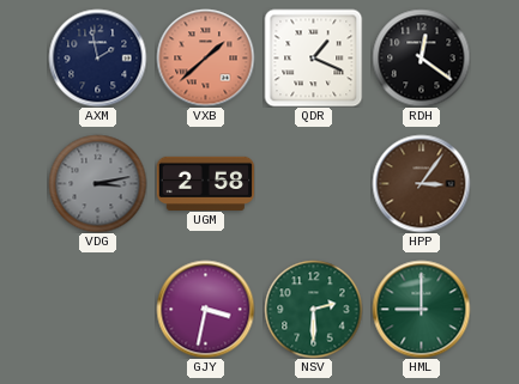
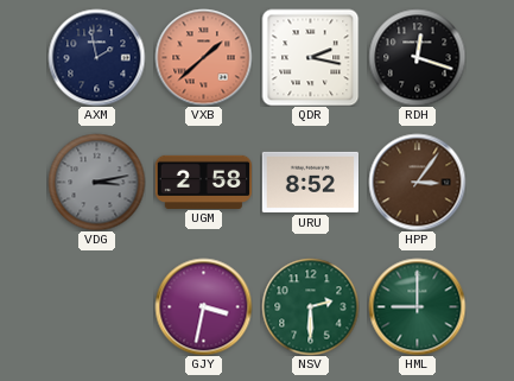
QDR: 1:19 -> 2:17
RDH: 12:21 -> 12:18
URU: none -> 8:52
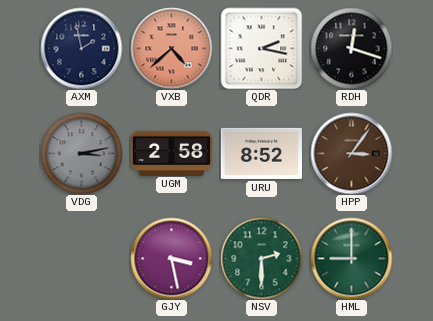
VXB: 1:38 -> 4:38
GJY: 3:32 -> 3:28
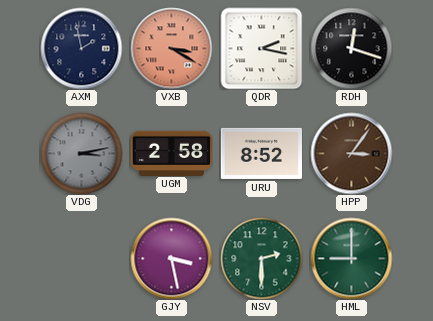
VXB: 4:38 -> 3:20
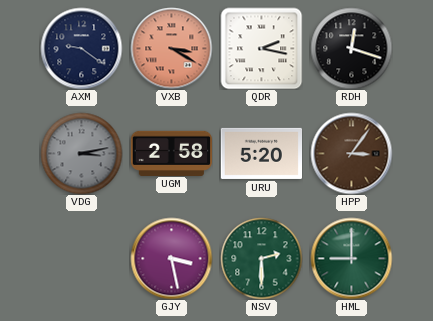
AXM: 1:58 -> 9:21
URU: 8:52 -> 5:20
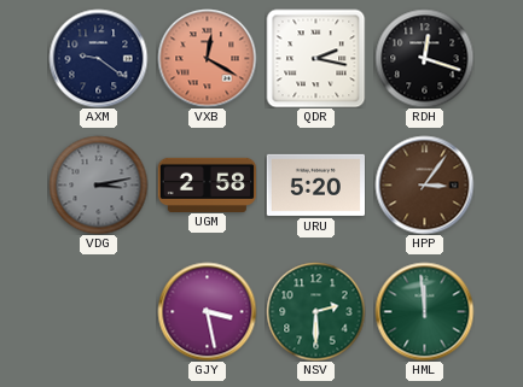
VXB: 3:20 -> 12:20
HML: 9:00 -> 11:59
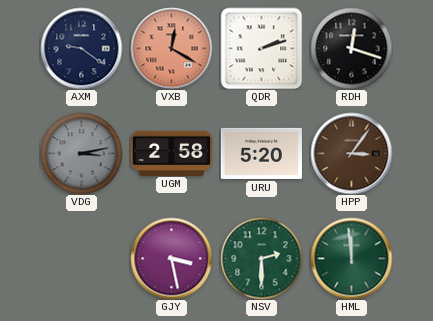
QDR: 2:17 -> 2:12
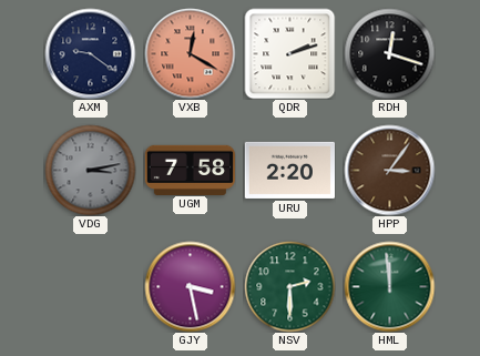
UGM: 2:58 -> 7:58
URU: 5:20 -> 2:20
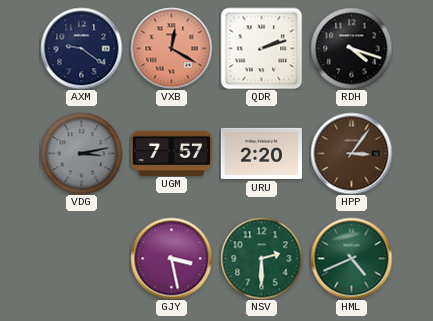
RDH: 12:18 -> 4:18
UGM: 7:58 -> 7:57
HML: 11:59 -> 4:41
